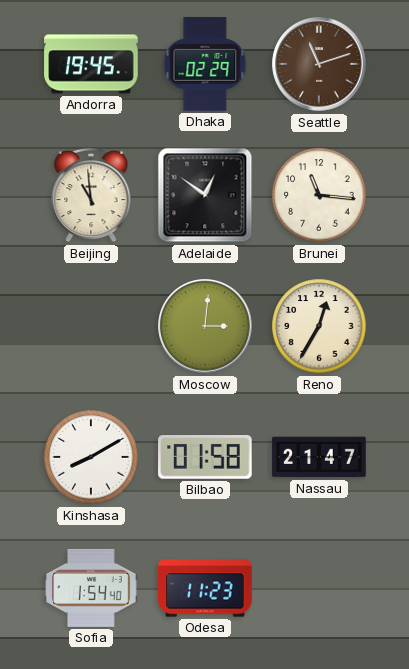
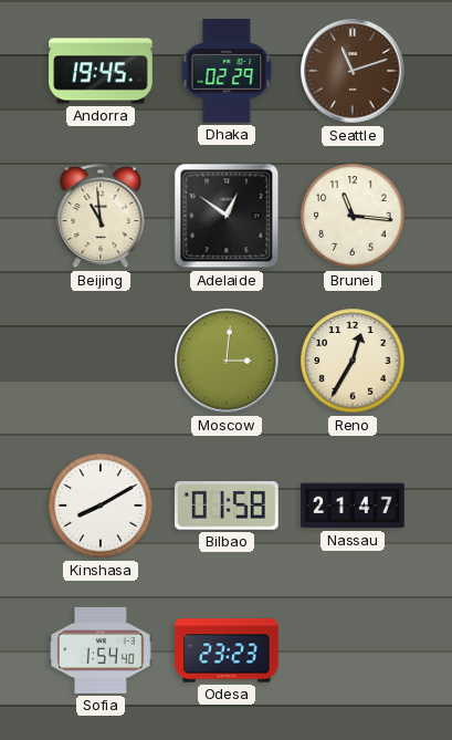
Odesa: 11:23 -> 23:23
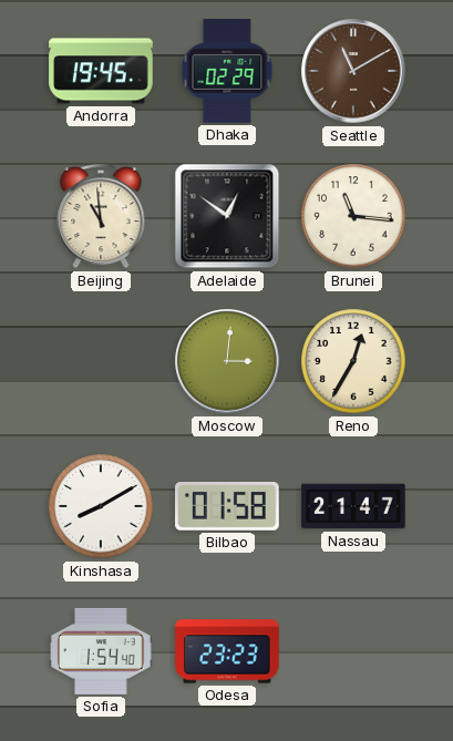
Seattle: 11:12 -> 11:10
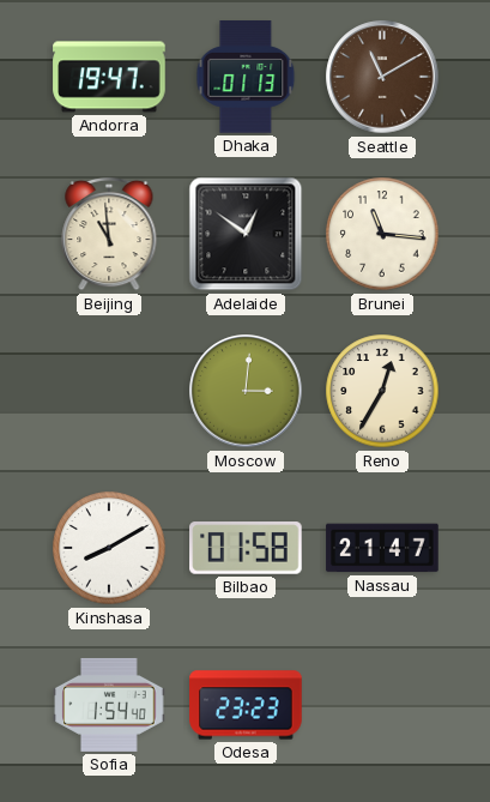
Andorra: 19:45 -> 19:47
Dhaka: 02:29 -> 01:13
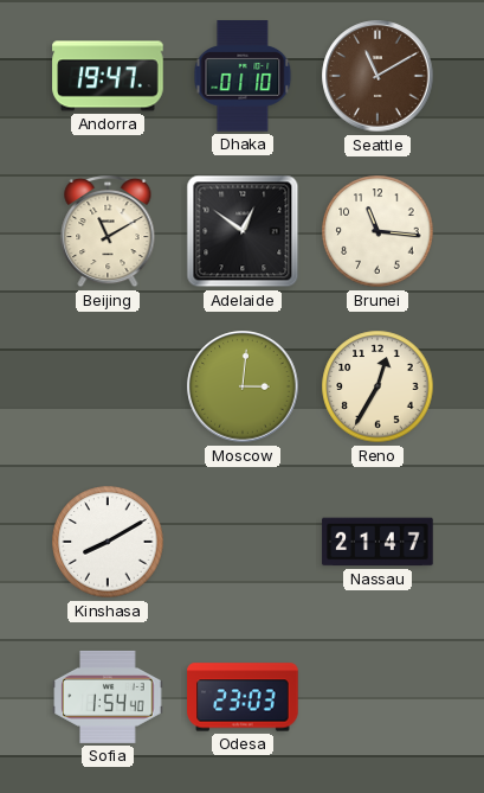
Dhaka: 01:13 -> 01:10
Beijing: 10:59 -> 11:10
Bilbao: 01:58 -> none
Odesa: 23:23 -> 23:03
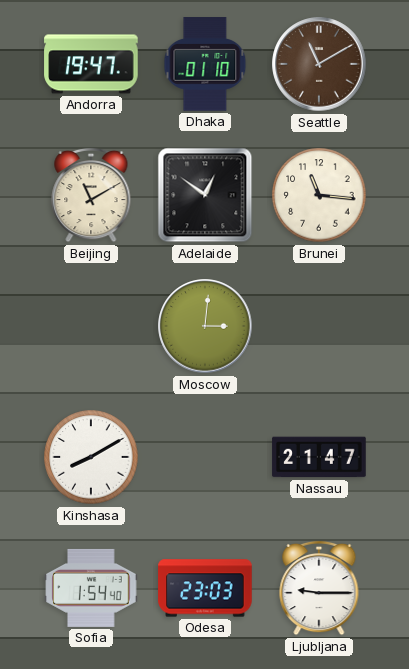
Reno: 12:35 -> none
Ljubljana: none -> 9:15
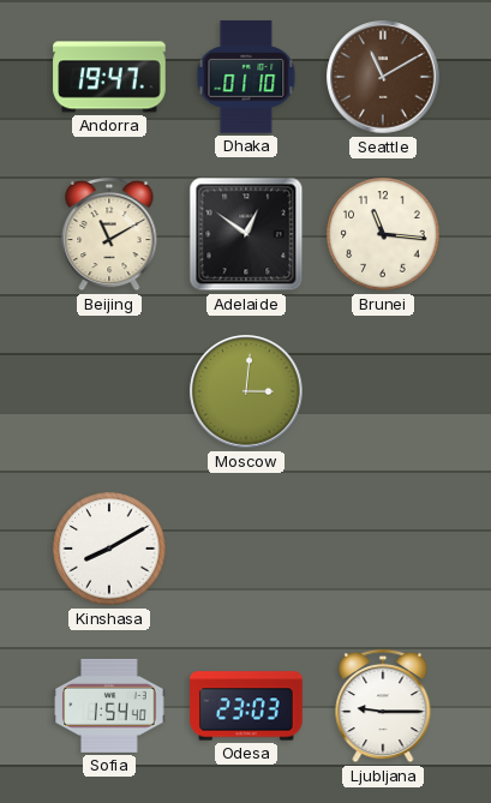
Nassau: 21:47 -> none
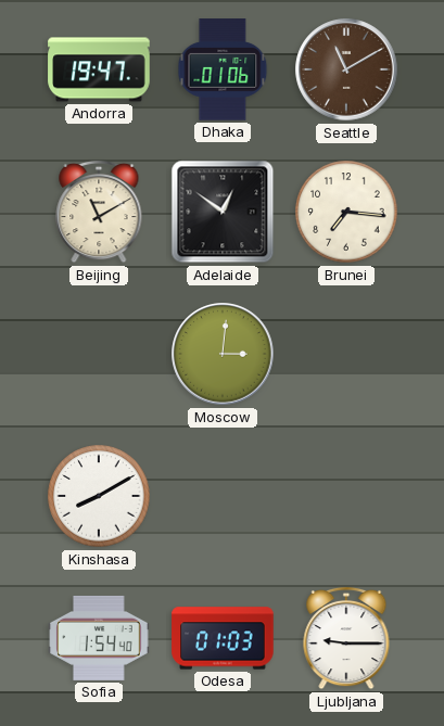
Dhaka: 01:10 -> 01:06
Brunei: 11:16 -> 7:16
Odesa: 23:03 -> 01:03
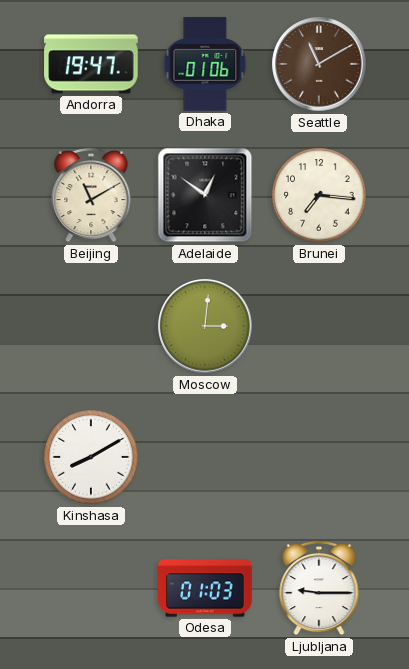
Sofia: 1:54 -> none
